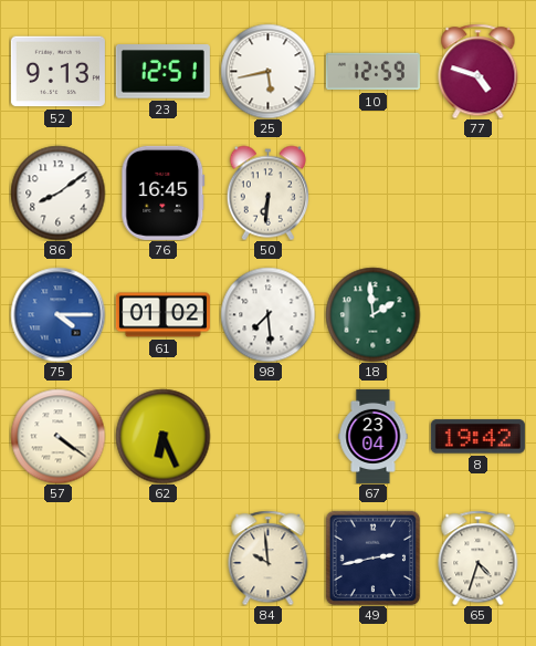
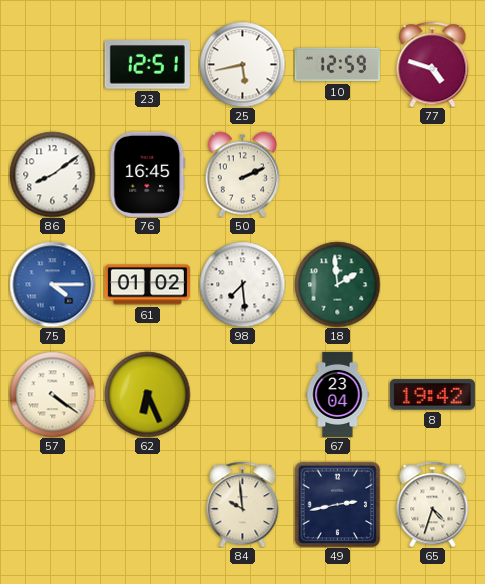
52: 9:13 -> none
50: 6:31 -> 2:11
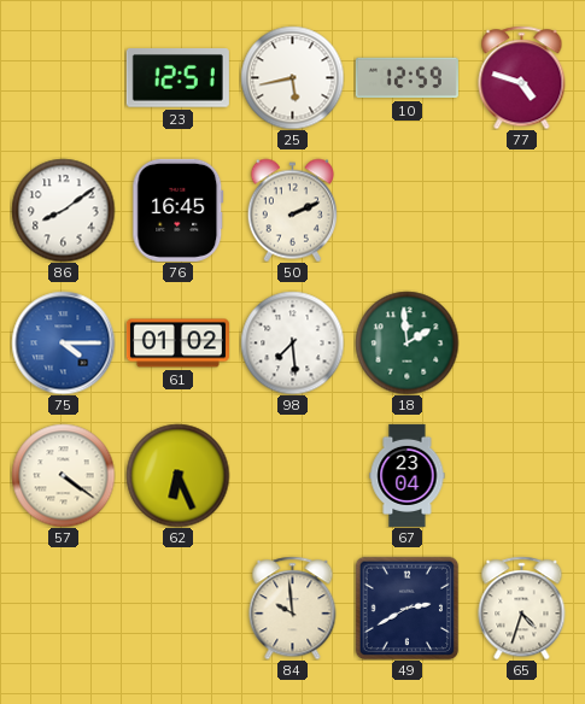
8: 19:42 -> none
49: 2:43 -> 2:40
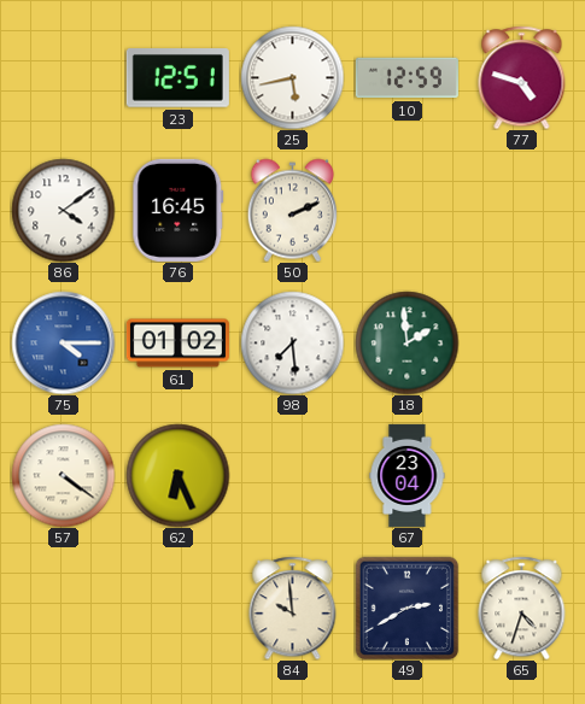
86: 8:09 -> 4:09
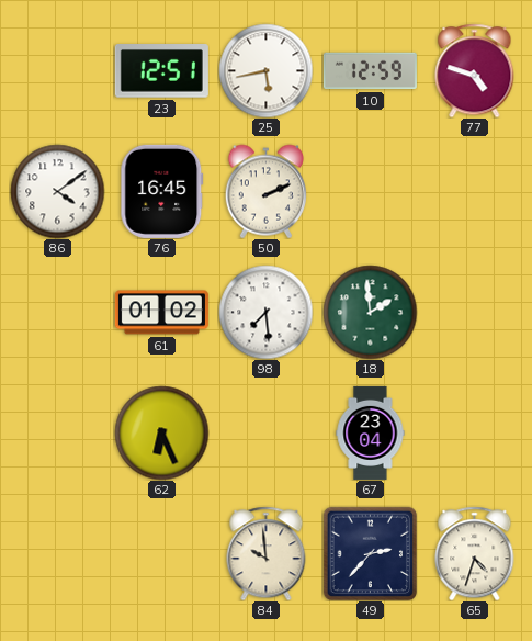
75: 4:15 -> none
57: 4:21 -> none
49: 2:40 -> 2:37
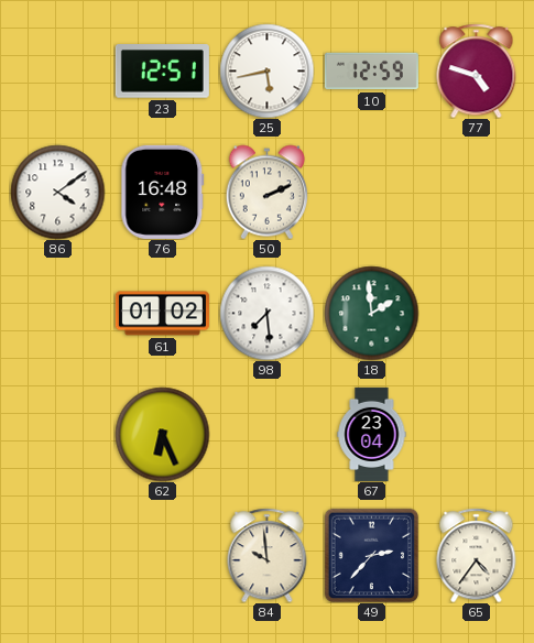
76: 16:45 -> 16:48
65: 4:33 -> 4:36
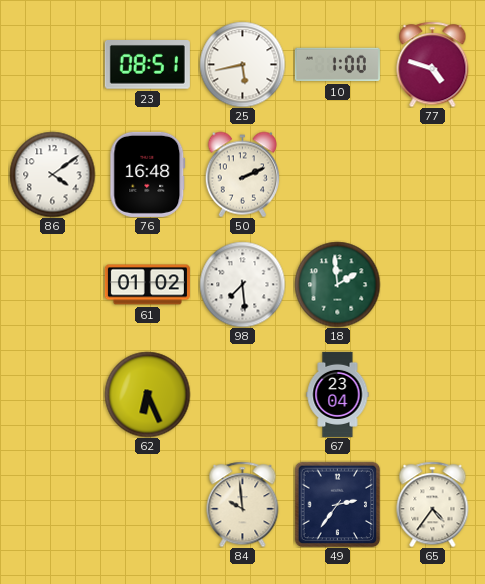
23: 12:51 -> 08:51
10: 12:59 -> 1:00
49: 2:37 -> 2:36
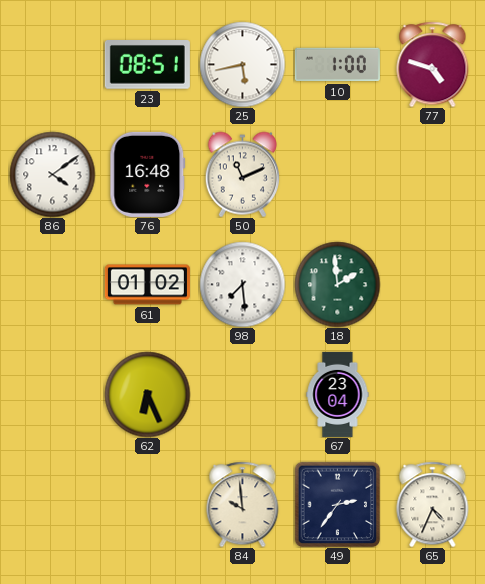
50: 2:11 -> 11:11
65: 4:36 -> 4:34
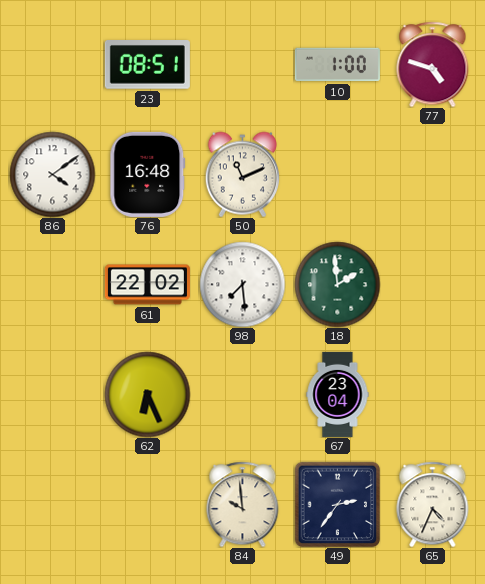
25: 5:43 -> none
61: 01:02 -> 22:02
